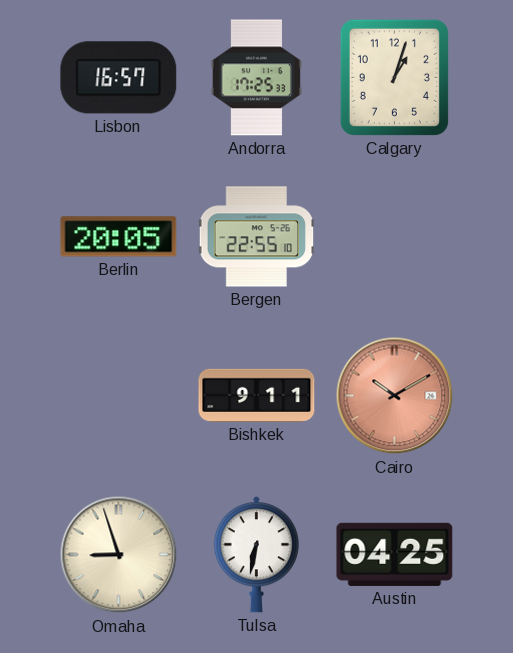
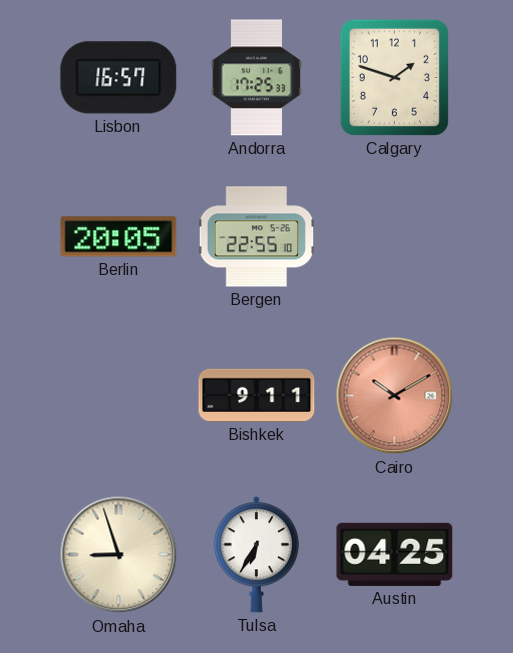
Calgary: 1:03 -> 1:48
Tulsa: 6:32 -> 6:35
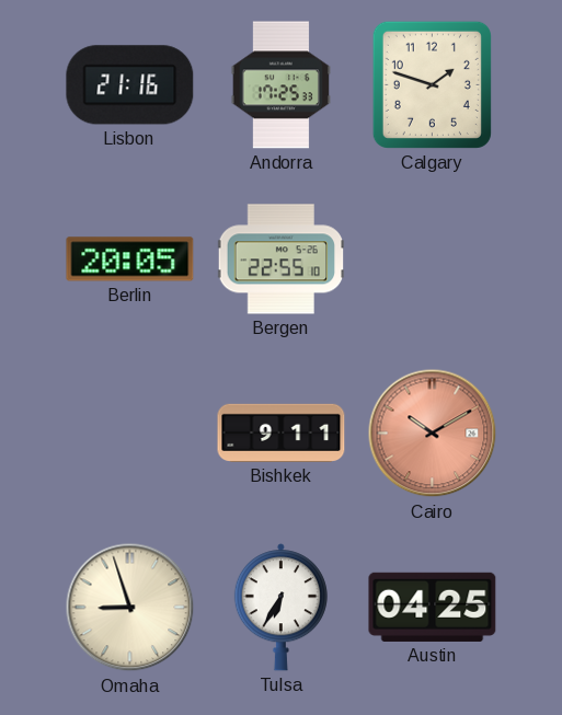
Lisbon: 16:57 -> 21:16
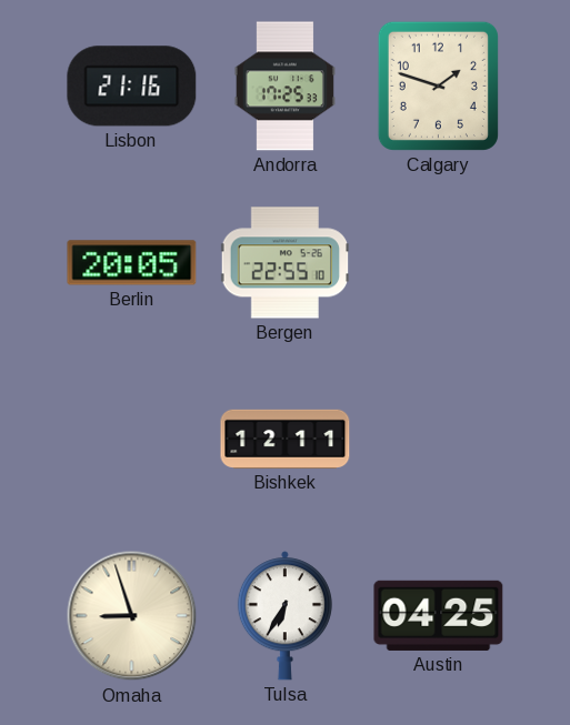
Bishkek: 9:11 -> 12:11
Cairo: 10:10 -> none
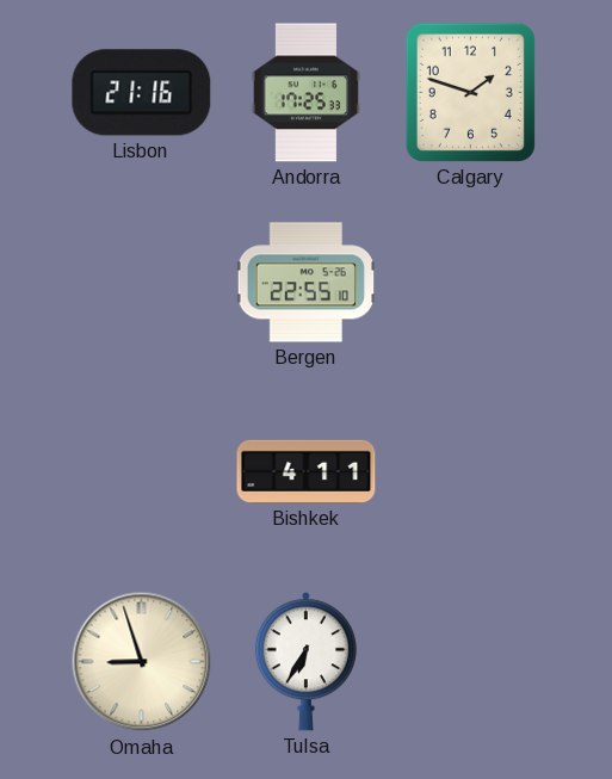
Berlin: 20:05 -> none
Bishkek: 12:11 -> 4:11
Austin: 04:25 -> none
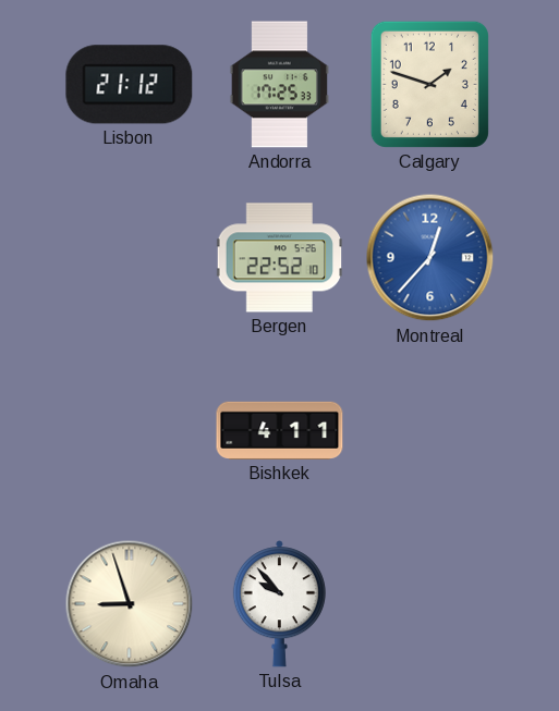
Lisbon: 21:16 -> 21:12
Bergen: 22:55 -> 22:52
Montreal: none -> 12:37
Tulsa: 6:35 -> 9:53
